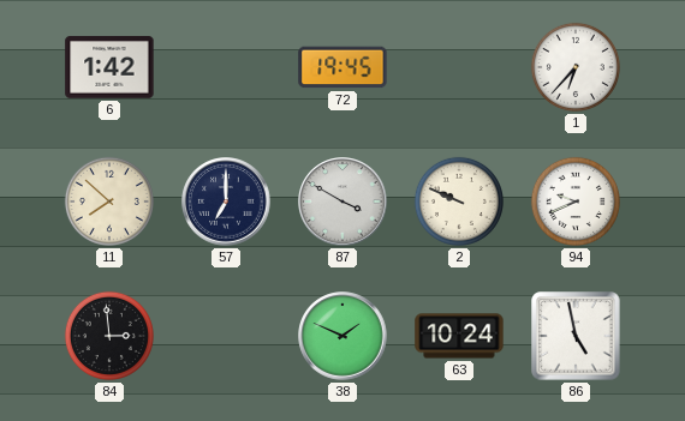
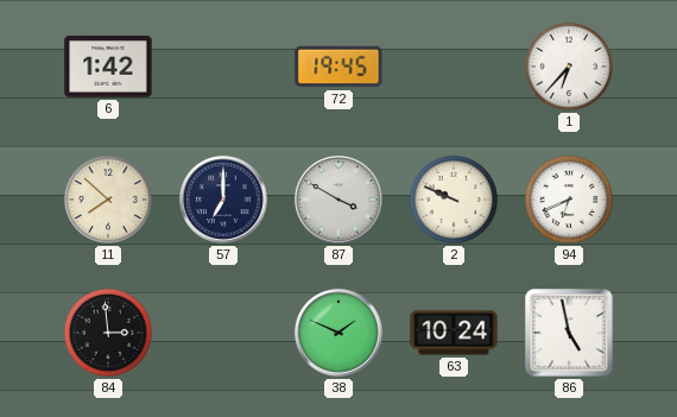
94: 9:41 -> 6:41
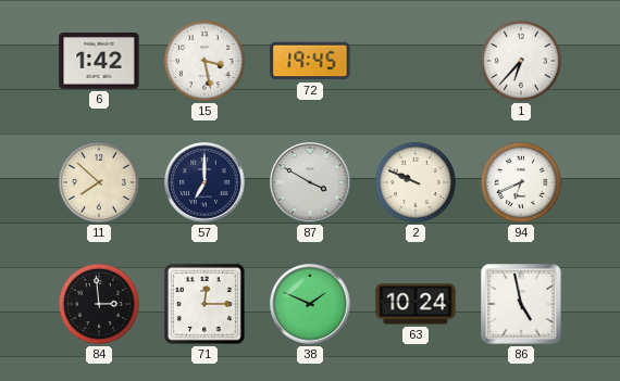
15: none -> 3:28
71: none -> 12:15
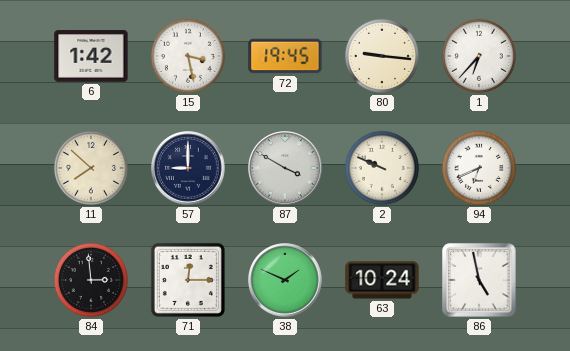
80: none -> 9:16
57: 7:00 -> 9:00
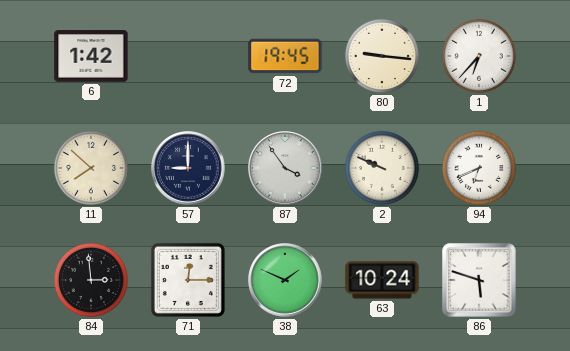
15: 3:28 -> none
87: 3:50 -> 3:54
86: 4:58 -> 5:48
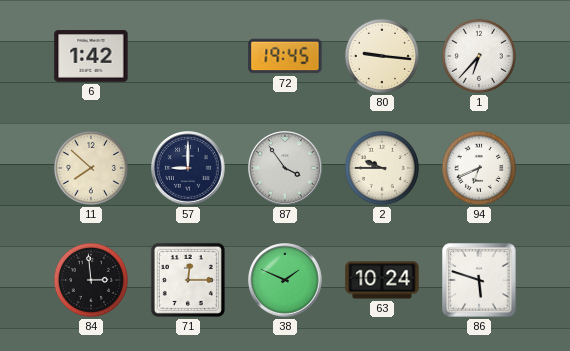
2: 9:49 -> 9:45
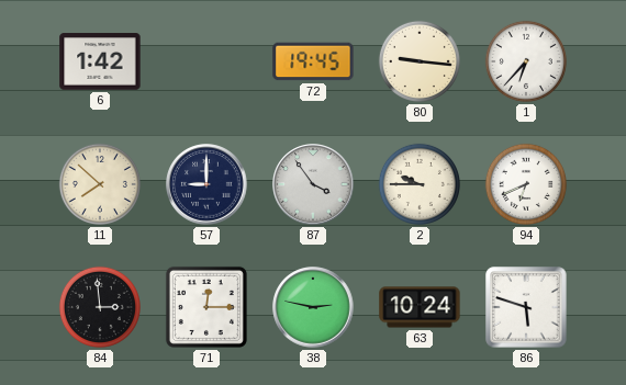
38: 1:49 -> 2:47
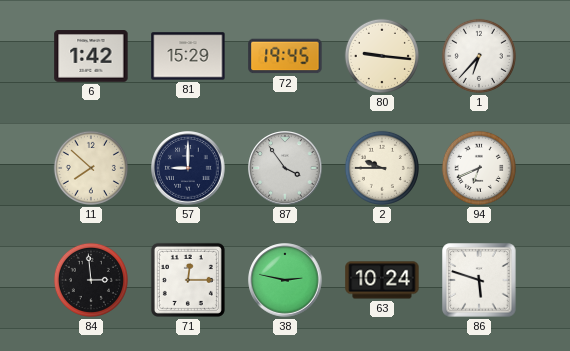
81: none -> 15:29
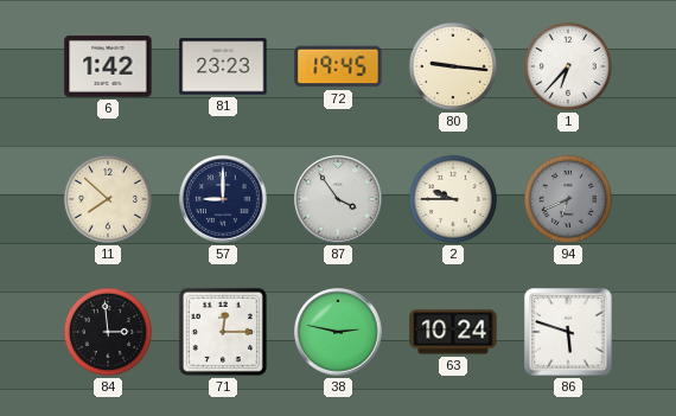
81: 15:29 -> 23:23
94 dial: white -> grey
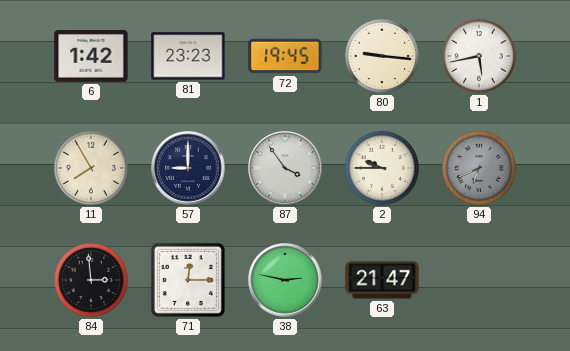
1: 6:37 -> 5:43
11: 7:52 -> 7:55
63: 10:24 -> 21:47
86: 5:48 -> none
